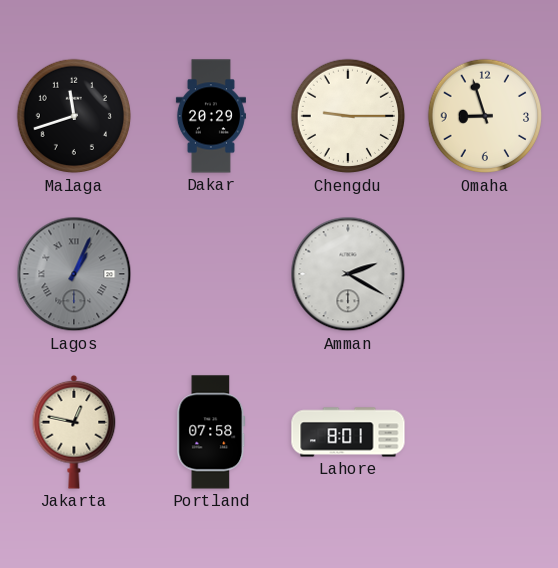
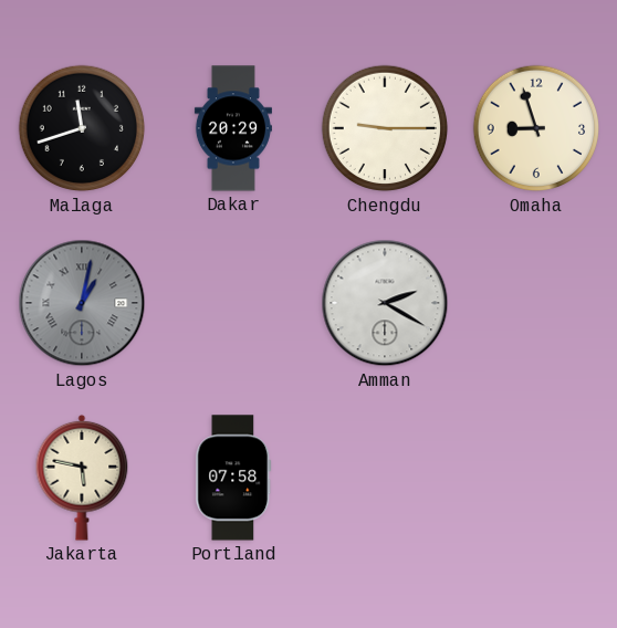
Lagos: 1:04 -> 1:02
Jakarta: 12:47 -> 5:47
Lahore: 8:01 -> none
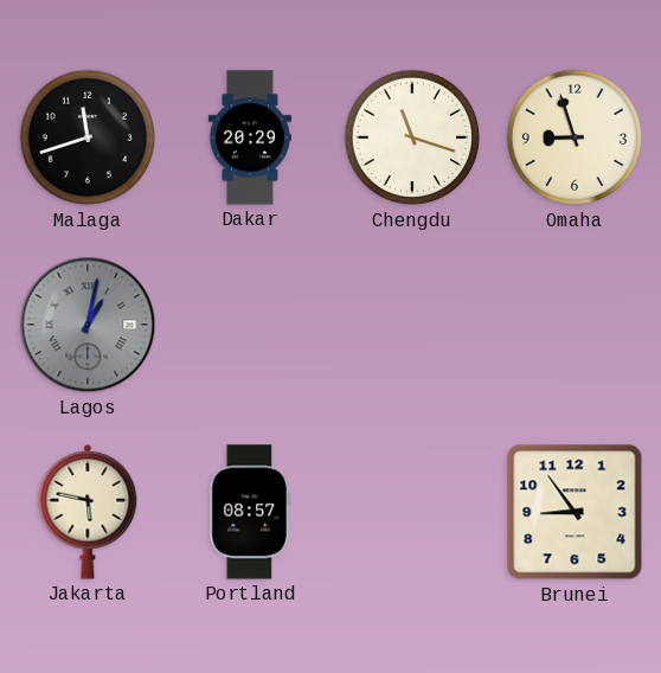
Chengdu: 9:15 -> 11:18
Amman: 2:20 -> none
Portland: 07:58 -> 08:57
Brunei: none -> 8:54
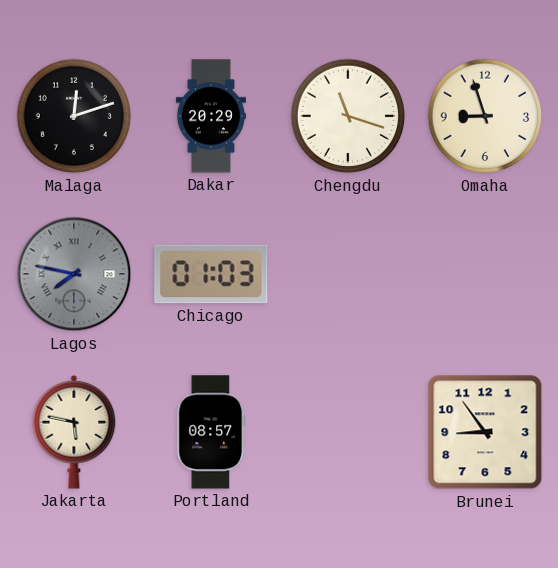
Malaga: 11:42 -> 12:12
Lagos: 1:02 -> 7:47
Chicago: none -> 01:03
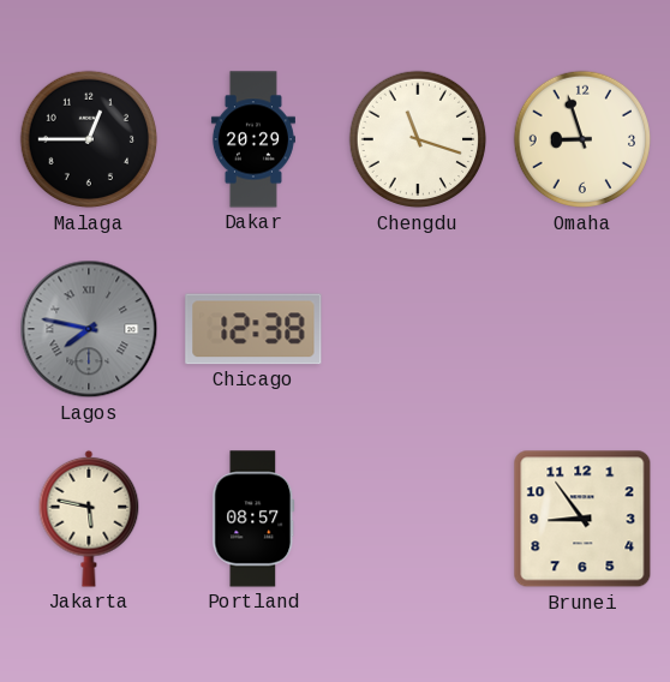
Malaga: 12:12 -> 12:45
Chicago: 01:03 -> 12:38
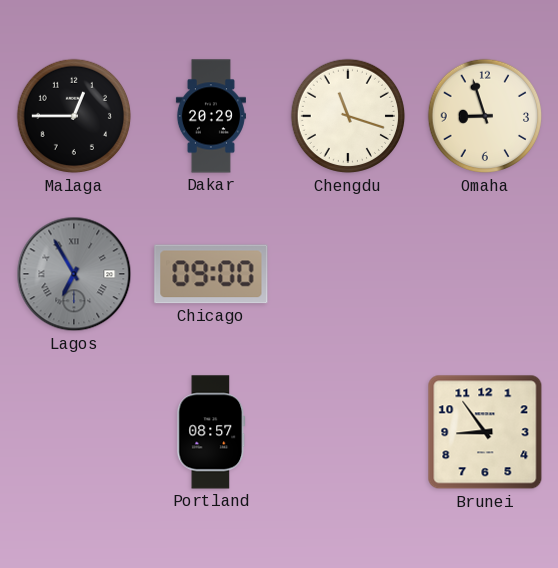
Lagos: 7:47 -> 6:55
Chicago: 12:38 -> 09:00
Jakarta: 5:47 -> none
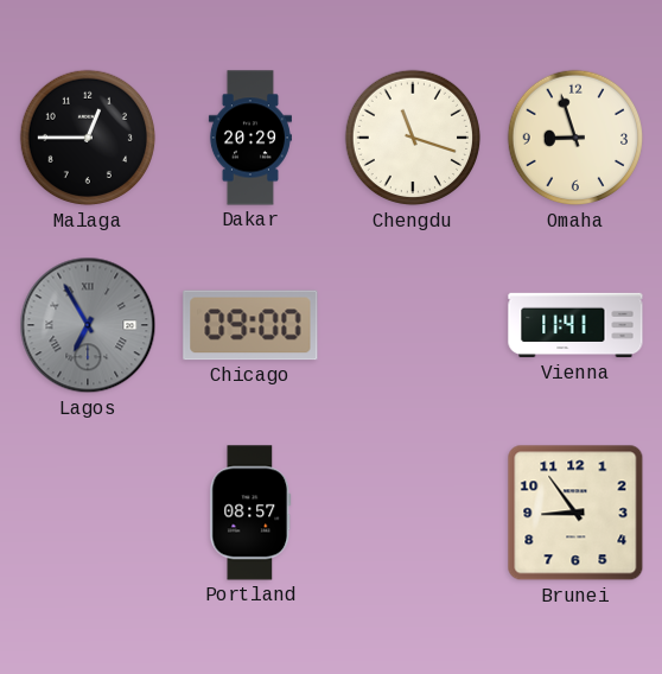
Vienna: none -> 11:41
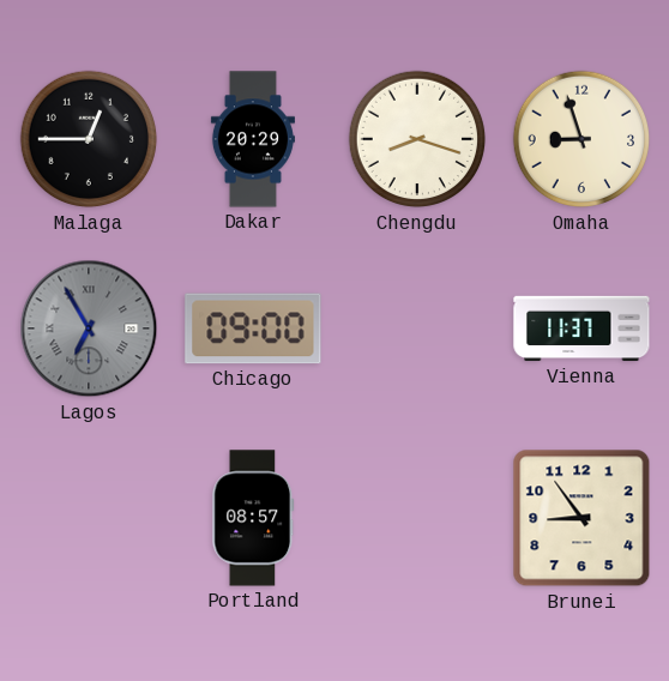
Chengdu: 11:18 -> 8:18
Vienna: 11:41 -> 11:37
